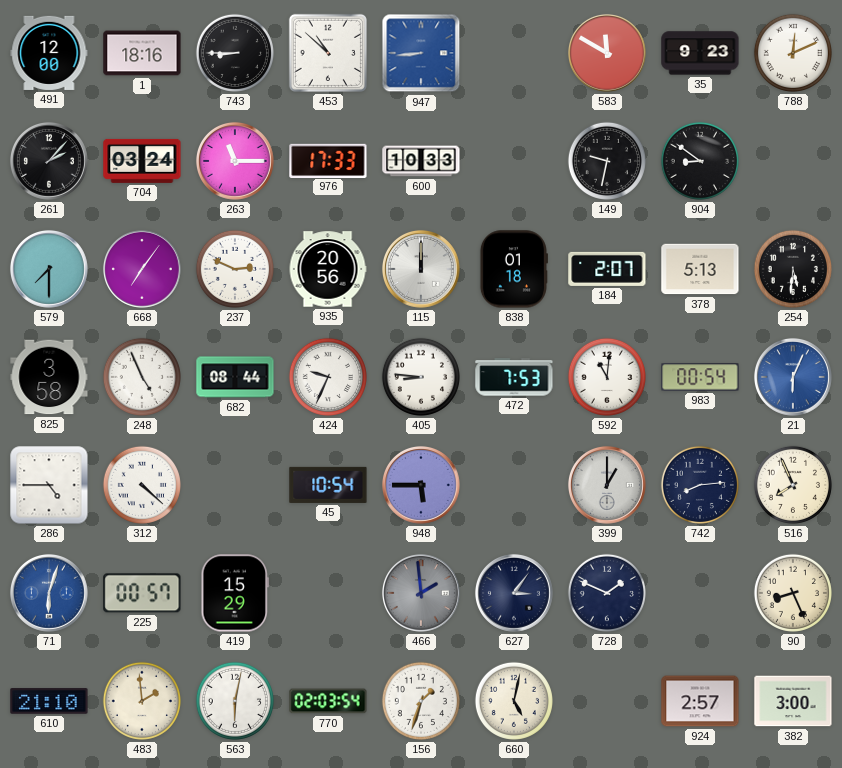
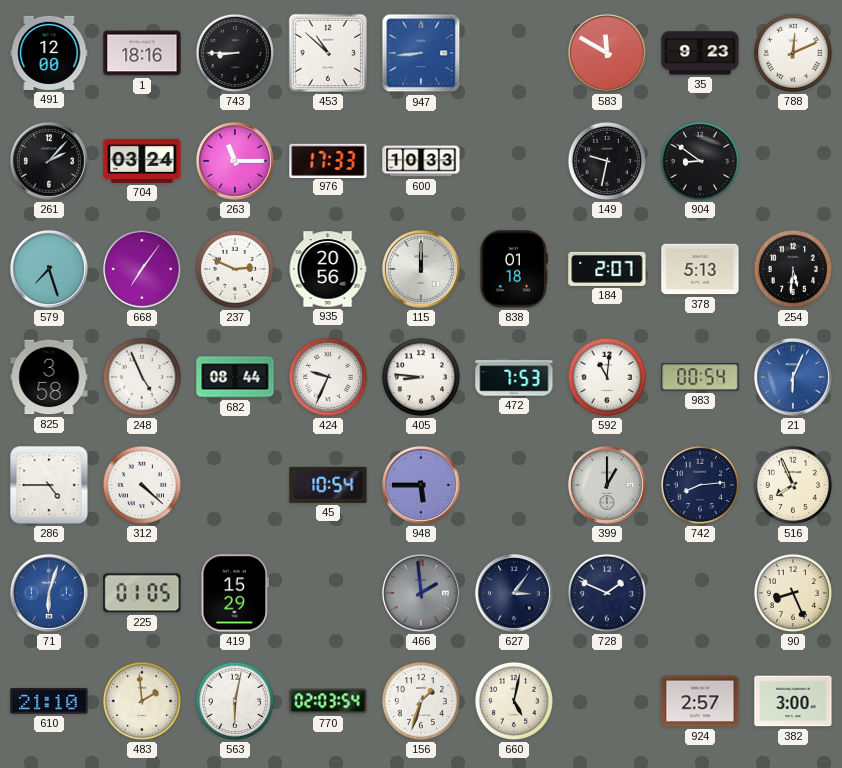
579: 7:30 -> 7:27
225: 00:57 -> 01:05
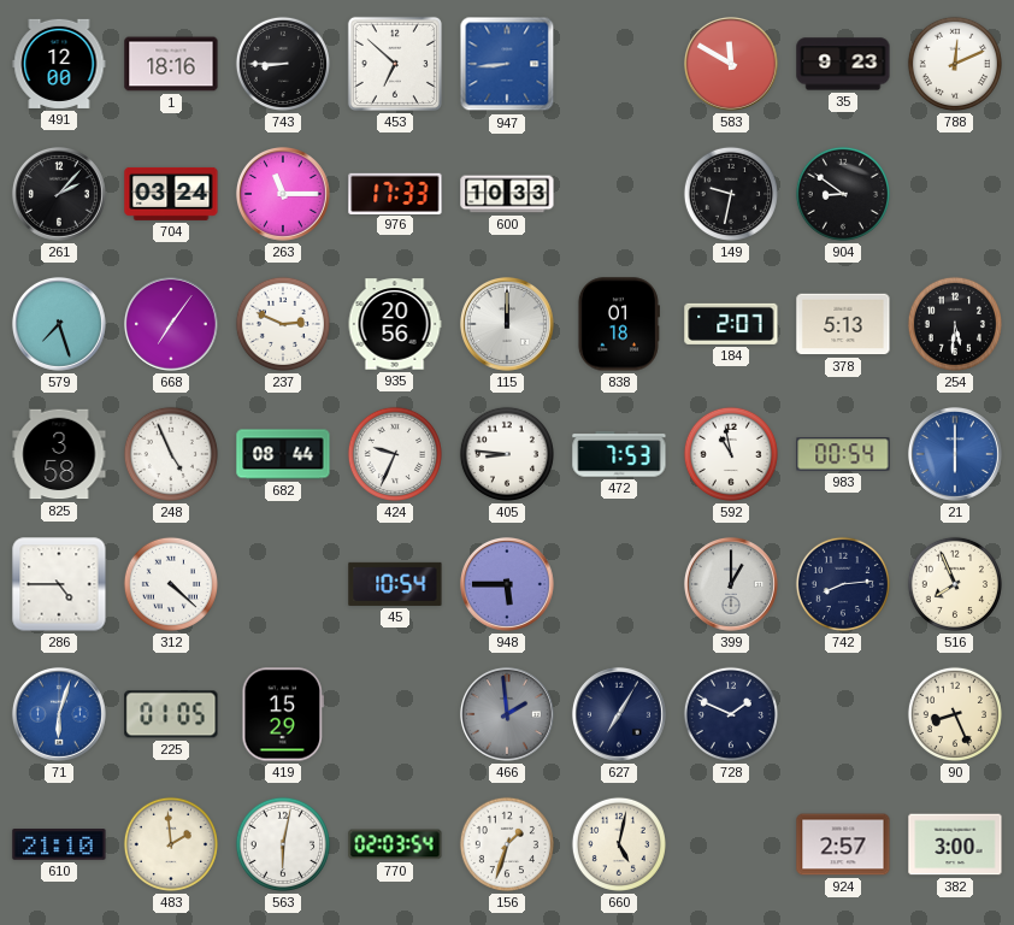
453: 10:52 -> 6:52
592: 11:01 -> 10:58
21: 6:04 -> 6:00
627: 3:06 -> 7:05
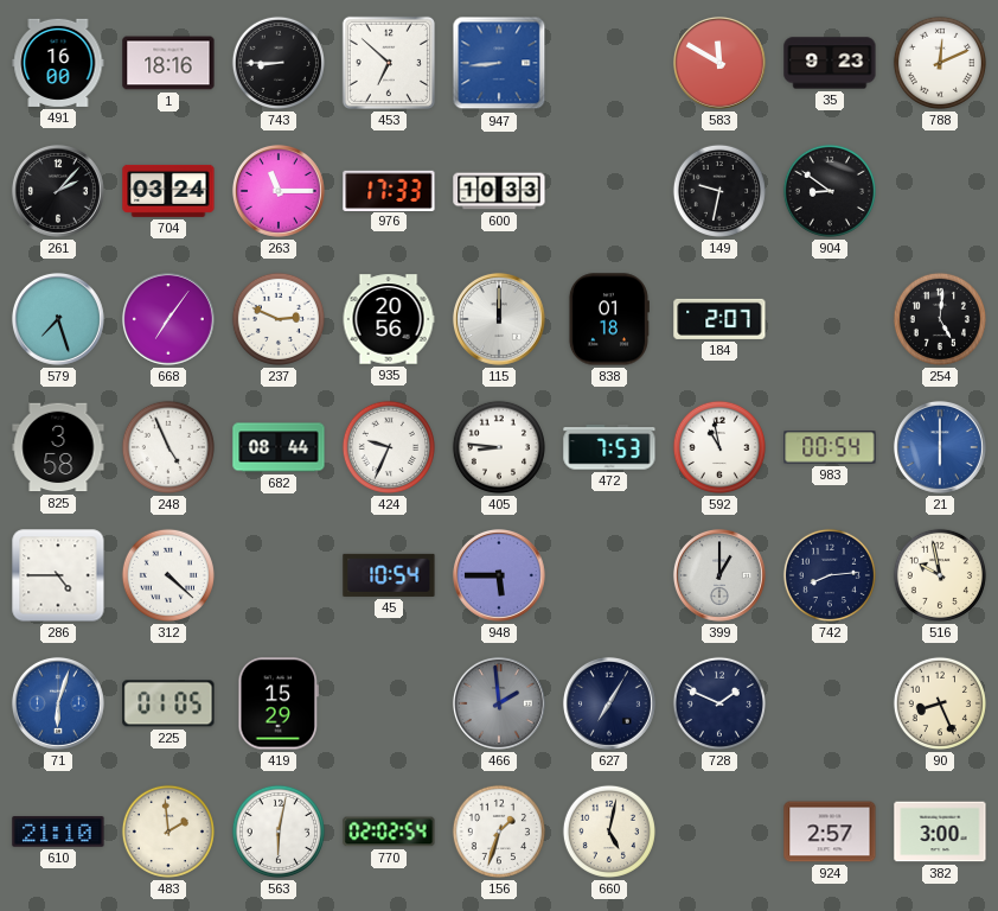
491: 12:00 -> 16:00
378: 5:13 -> none
254: 5:31 -> 5:01
516: 7:56 -> 9:58
770: 02:03 -> 02:02
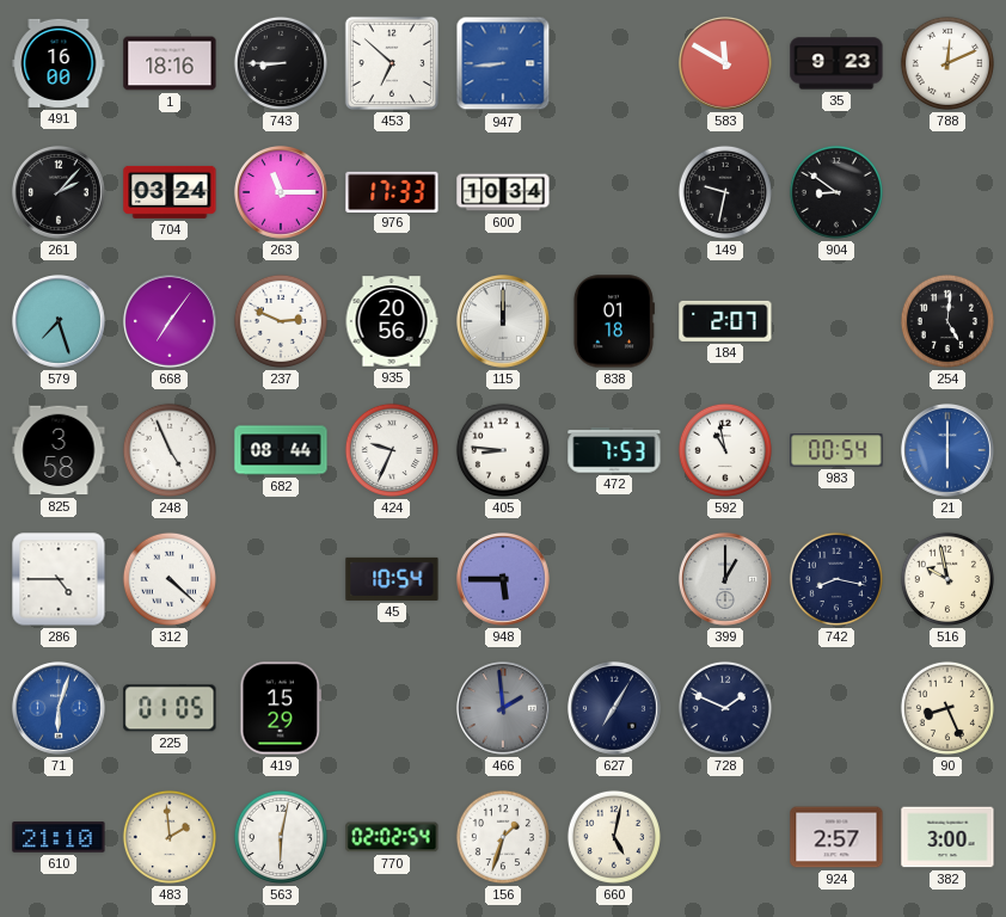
600: 10:33 -> 10:34
742: 8:14 -> 8:17
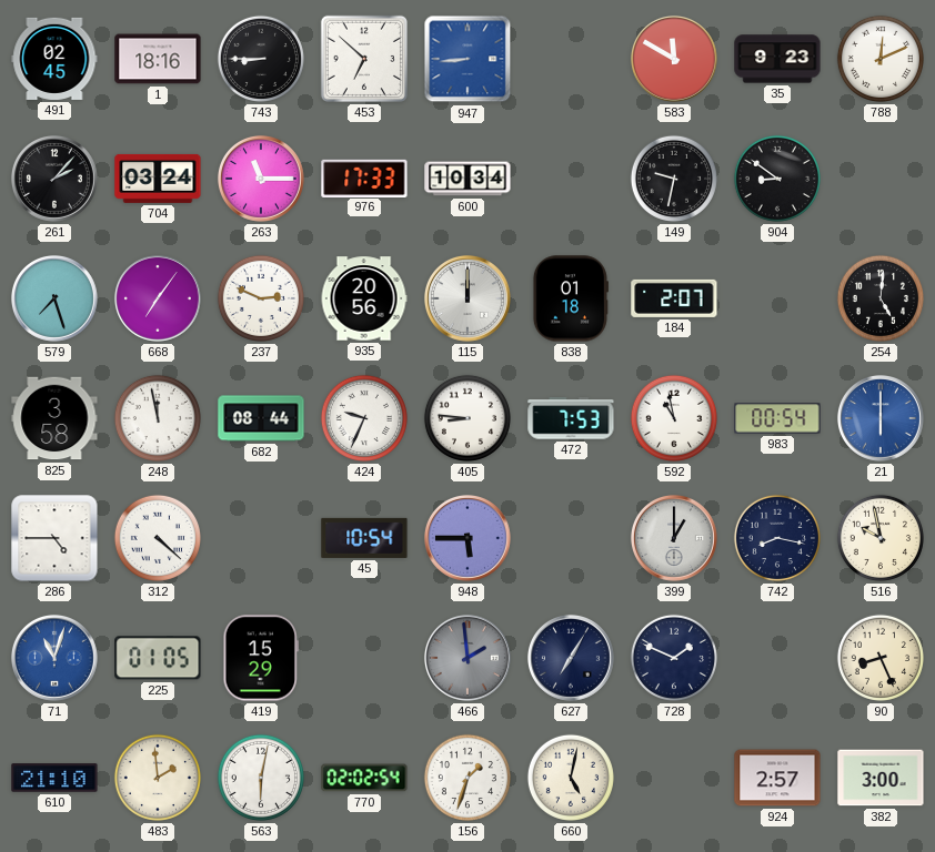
491: 16:00 -> 02:45
248: 4:56 -> 11:58
71: 6:03 -> 11:03
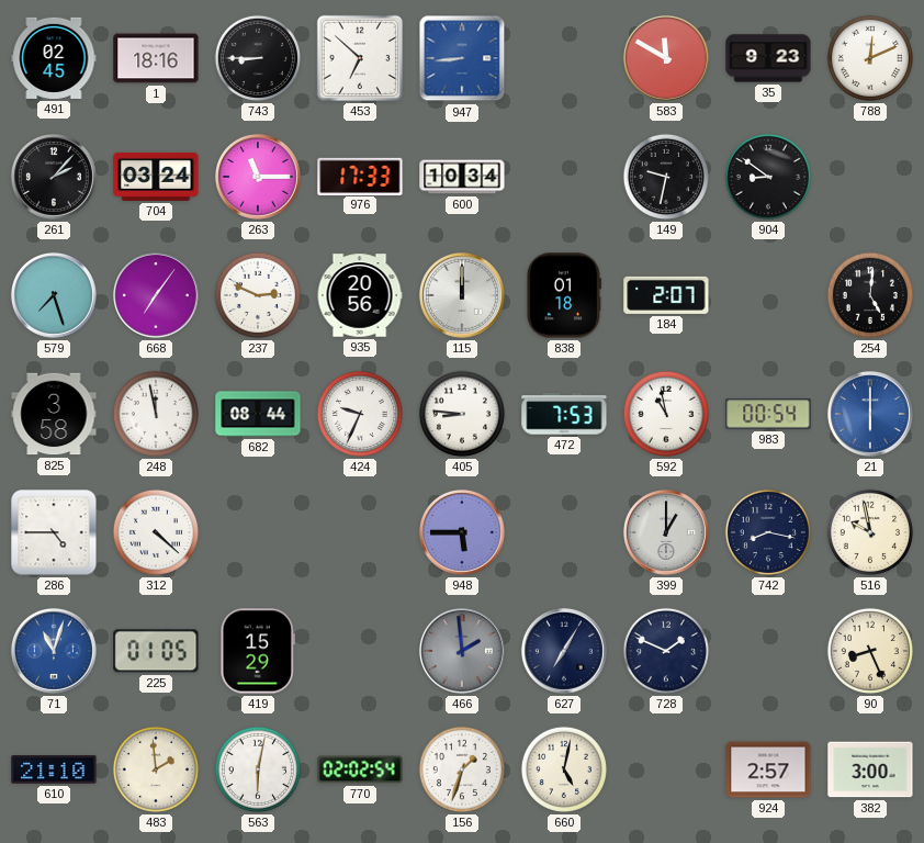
45: 10:54 -> none
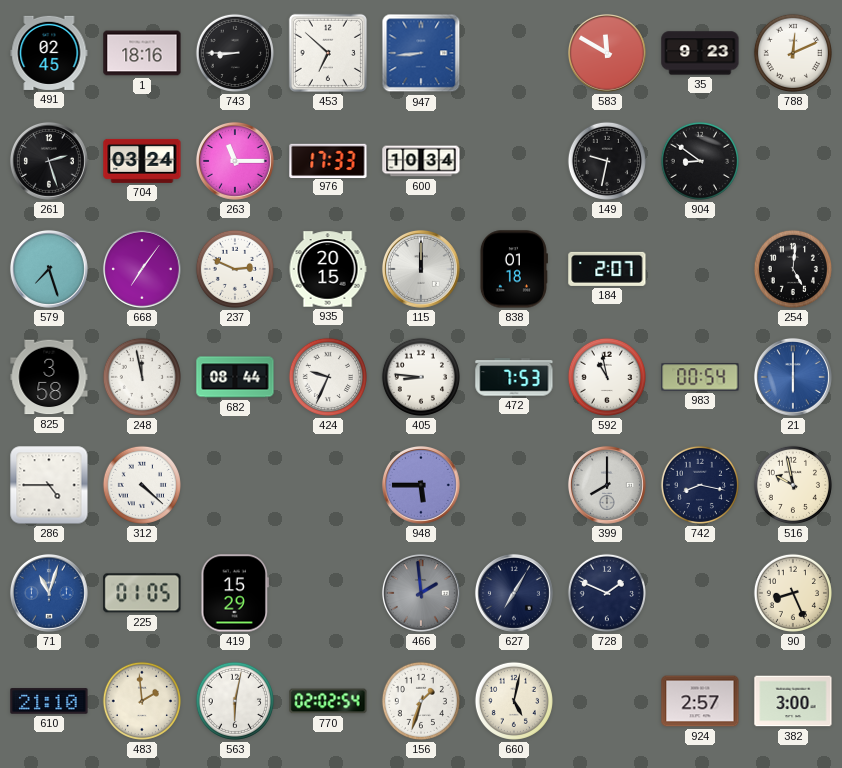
261: 2:07 -> 2:27
935: 20:56 -> 20:15
399: 1:00 -> 8:00
